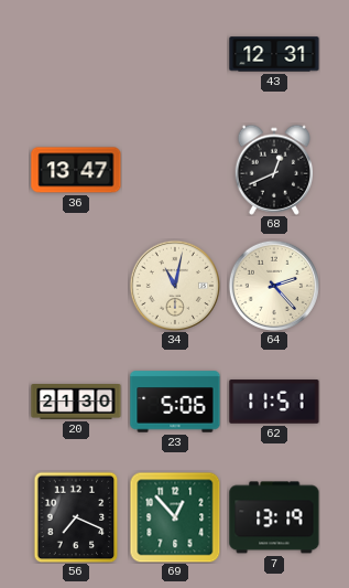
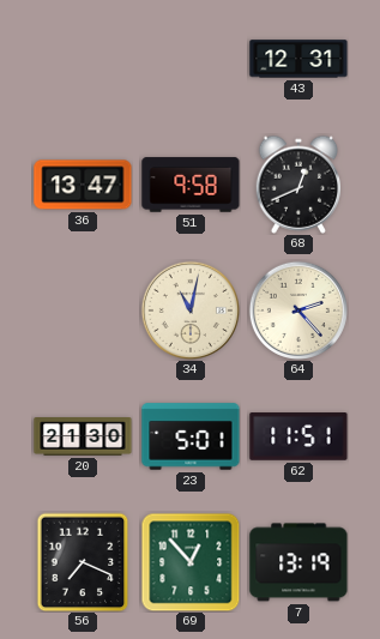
51: none -> 9:58
23: 5:06 -> 5:01
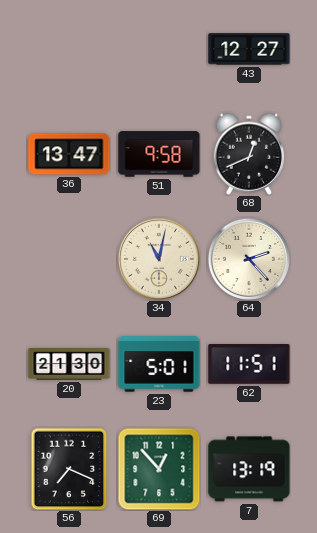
43: 12:31 -> 12:27
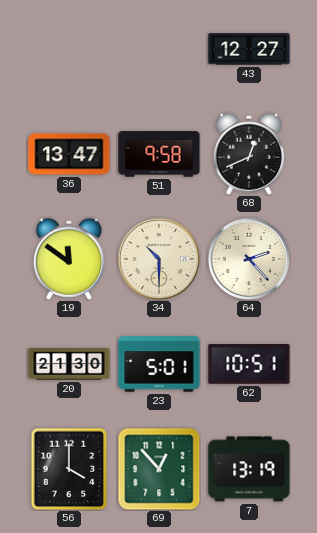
19: none -> 11:51
34: 11:02 -> 10:30
62: 11:51 -> 10:51
56: 7:19 -> 4:00
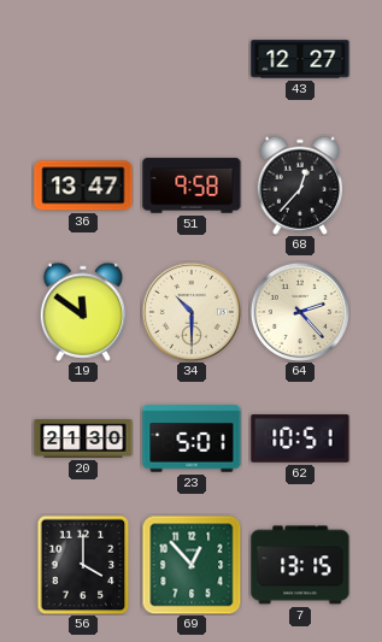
68: 12:41 -> 12:37
7: 13:19 -> 13:15
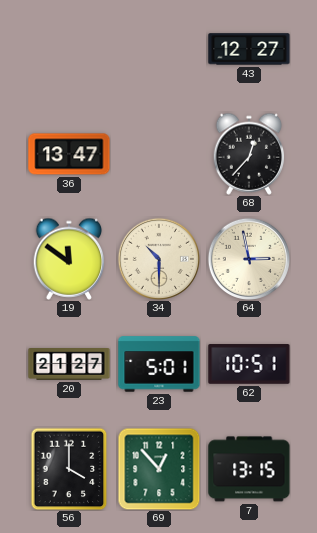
51: 9:58 -> none
64: 2:23 -> 2:58
20: 21:30 -> 21:27
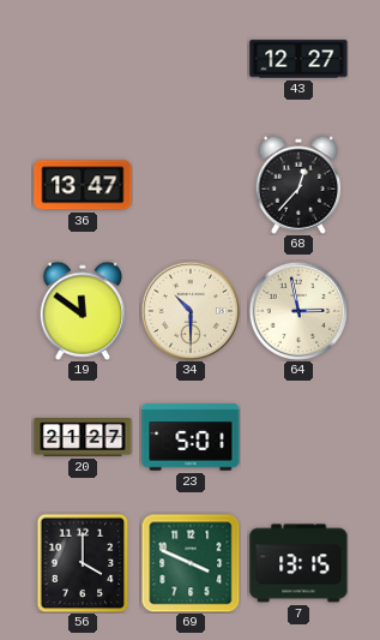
62: 10:51 -> none
69: 12:53 -> 3:49
